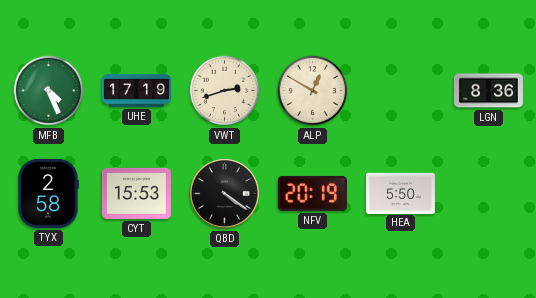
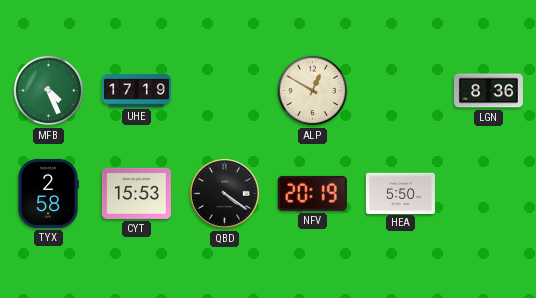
VWT: 2:42 -> none
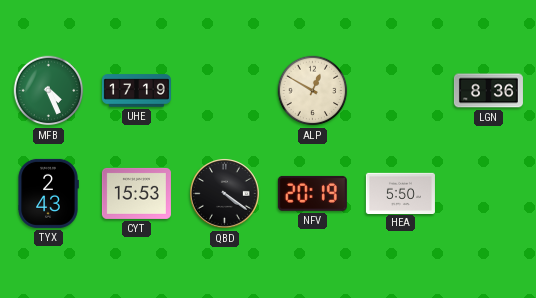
TYX: 2:58 -> 2:43
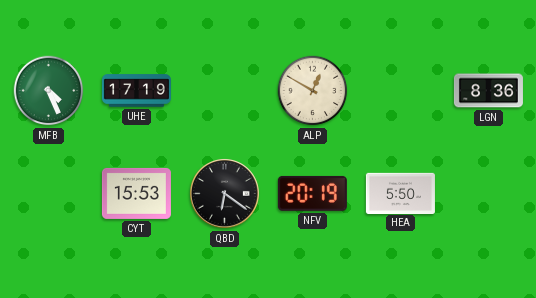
TYX: 2:43 -> none
QBD: 4:21 -> 6:21
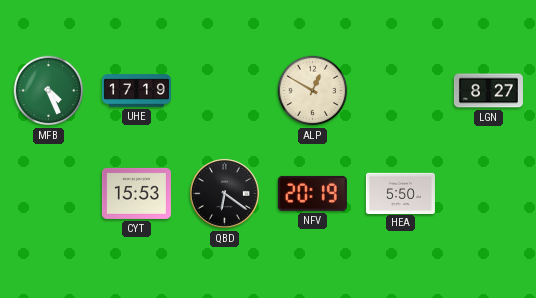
LGN: 8:36 -> 8:27
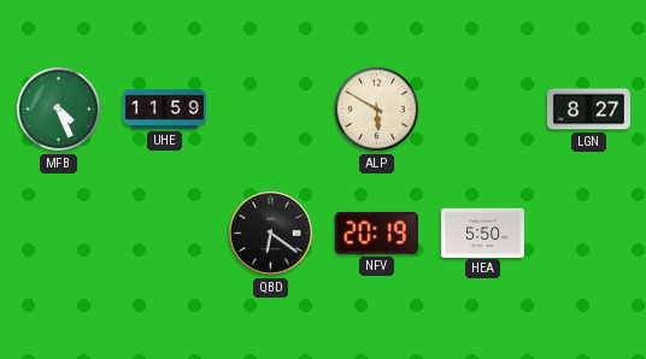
UHE: 17:19 -> 11:59
ALP: 12:50 -> 5:50
CYT: 15:53 -> none
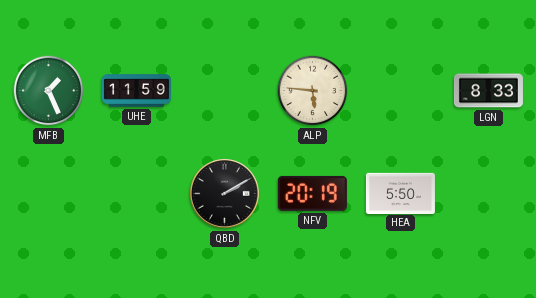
MFB: 4:26 -> 1:26
ALP: 5:50 -> 5:46
LGN: 8:27 -> 8:33
QBD: 6:21 -> 2:10
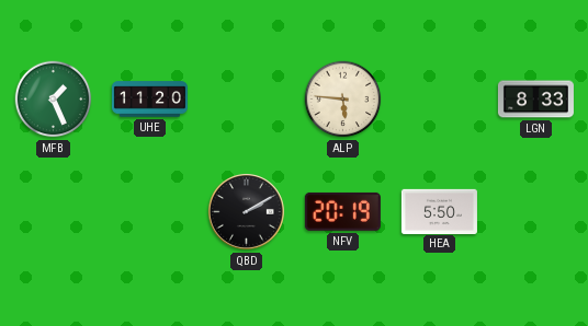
UHE: 11:59 -> 11:20
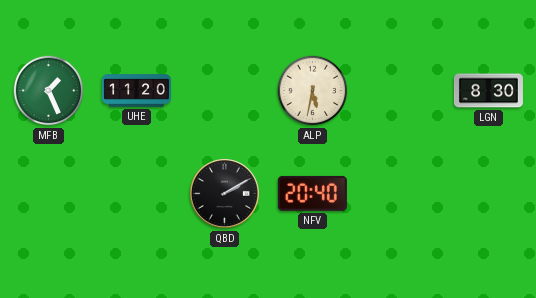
ALP: 5:46 -> 5:32
LGN: 8:33 -> 8:30
NFV: 20:19 -> 20:40
HEA: 5:50 -> none
